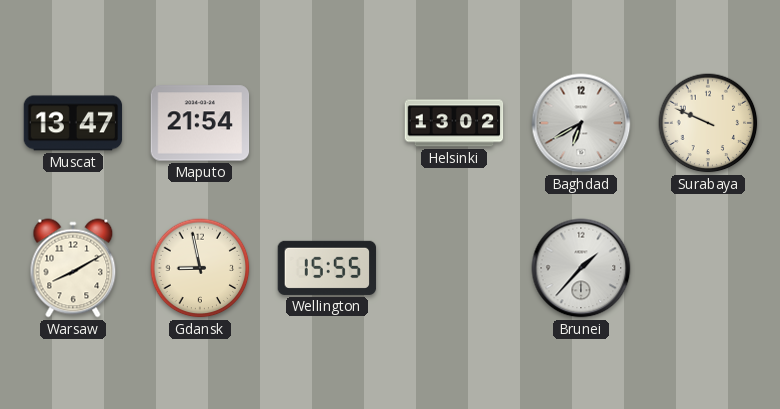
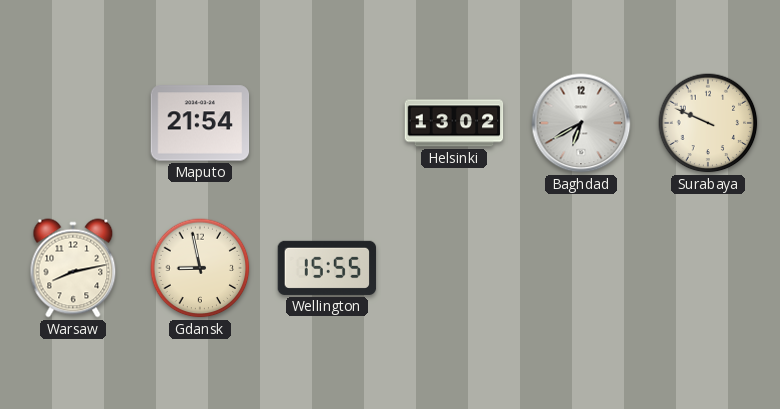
Muscat: 13:47 -> none
Warsaw: 8:10 -> 8:13
Brunei: 1:37 -> none
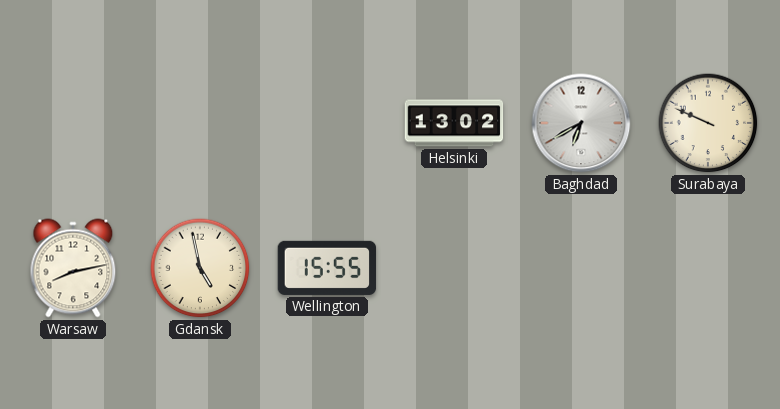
Maputo: 21:54 -> none
Gdansk: 8:58 -> 4:58
